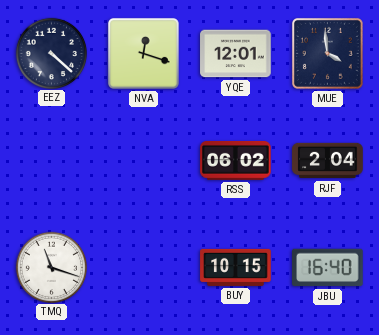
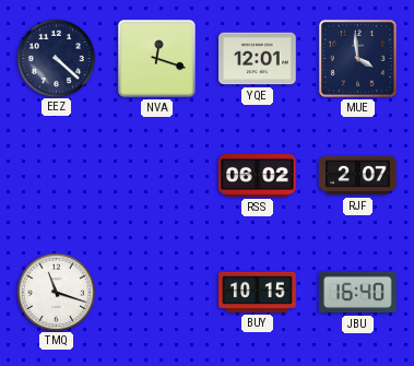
RJF: 2:04 -> 2:07
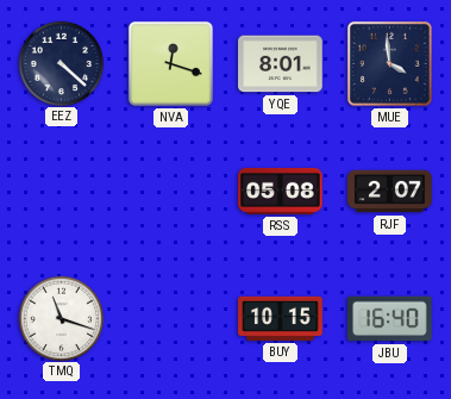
YQE: 12:01 -> 8:01
RSS: 06:02 -> 05:08
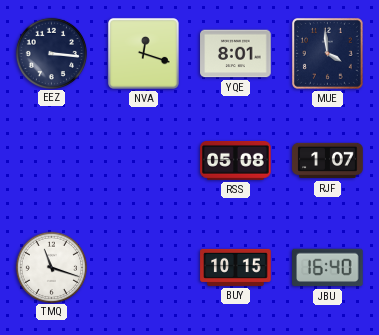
EEZ: 4:22 -> 3:16
RJF: 2:07 -> 1:07
